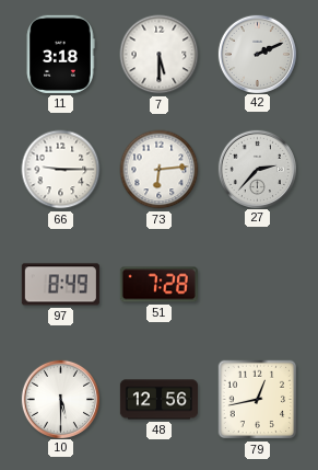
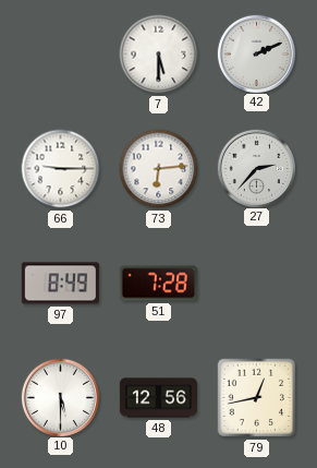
11: 3:18 -> none
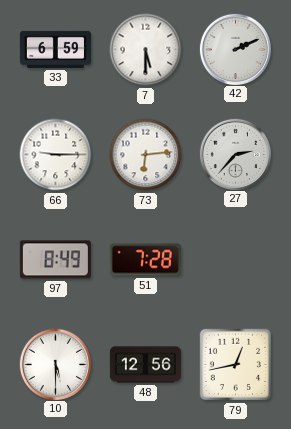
33: none -> 6:59
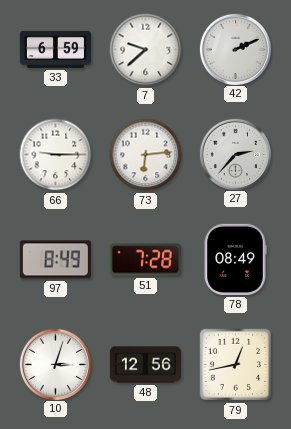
7: 5:30 -> 9:38
78: none -> 08:49
10: 5:30 -> 3:03
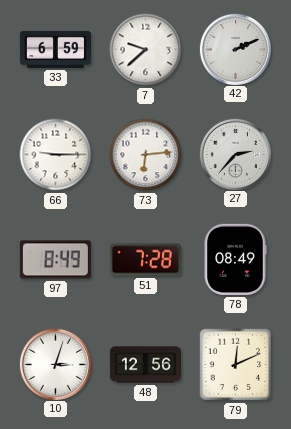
79: 12:43 -> 12:11
